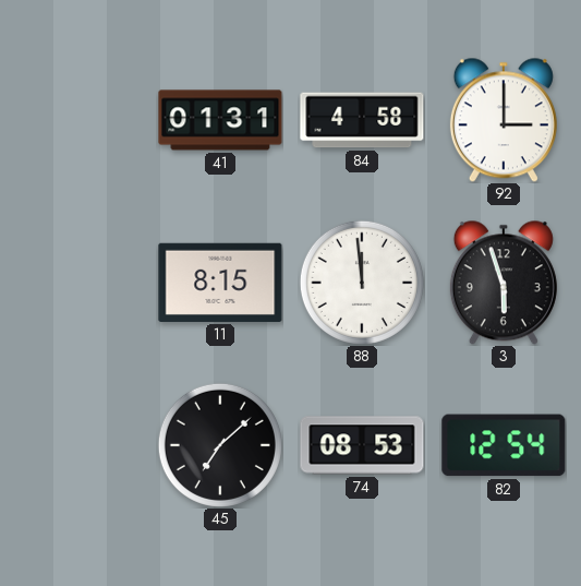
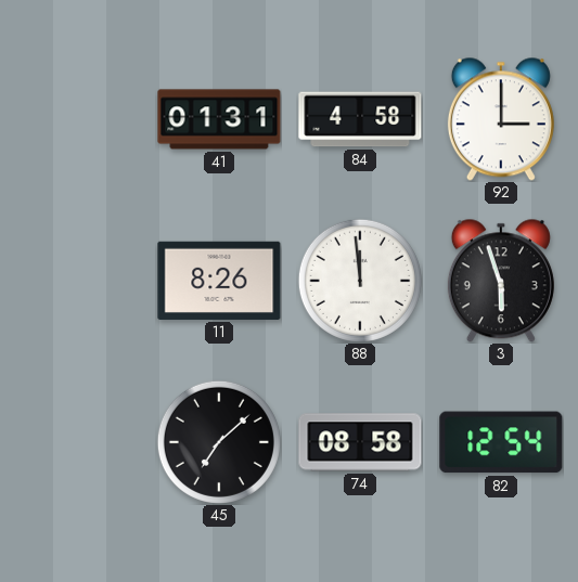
11: 8:15 -> 8:26
74: 08:53 -> 08:58
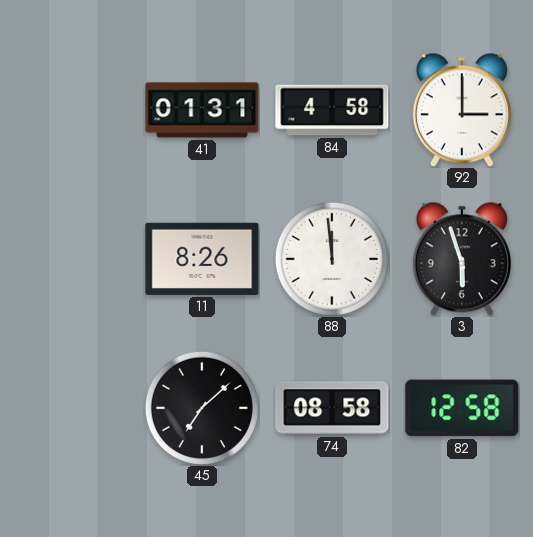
82: 12:54 -> 12:58
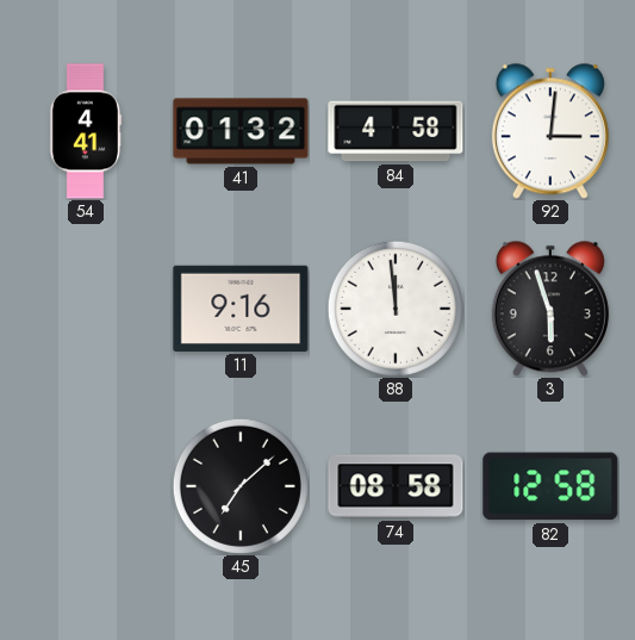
54: none -> 4:41
41: 01:31 -> 01:32
92: 3:00 -> 3:01
11: 8:26 -> 9:16
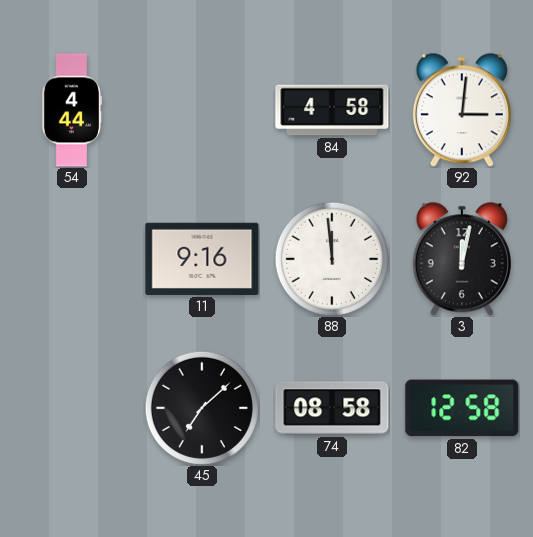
54: 4:41 -> 4:44
41: 01:32 -> none
3: 5:57 -> 12:02
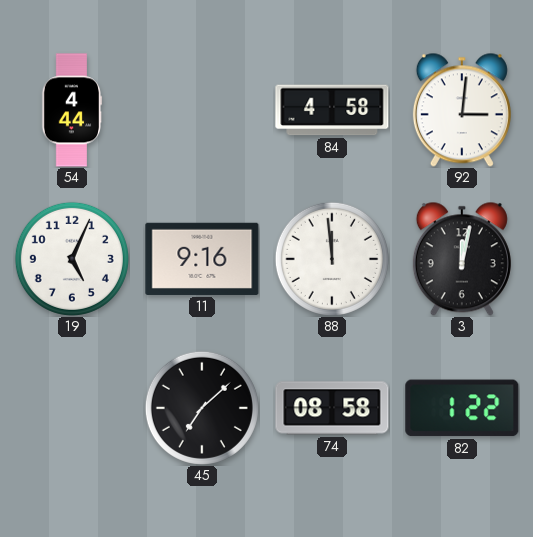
19: none -> 5:04
82: 12:58 -> 1:22
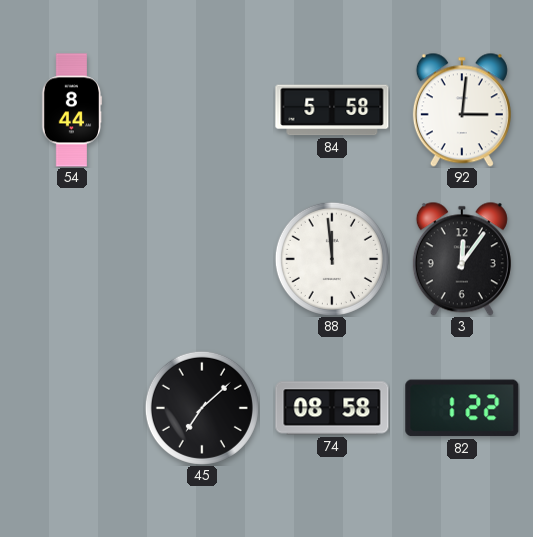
54: 4:44 -> 8:44
84: 4:58 -> 5:58
19: 5:04 -> none
11: 9:16 -> none
3: 12:02 -> 12:06
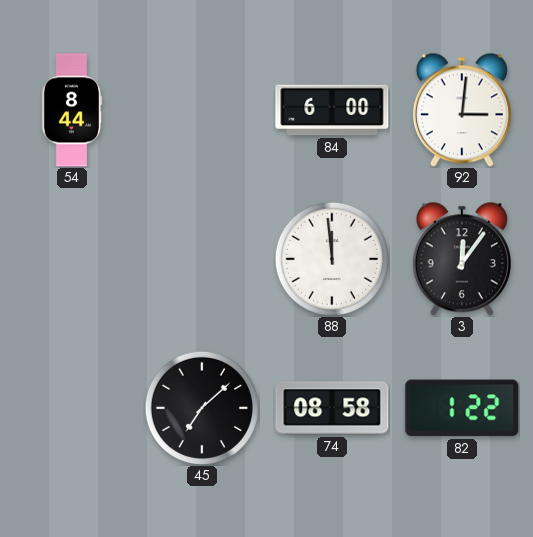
84: 5:58 -> 6:00
